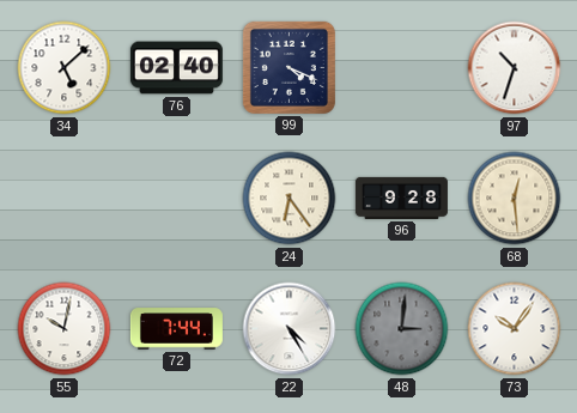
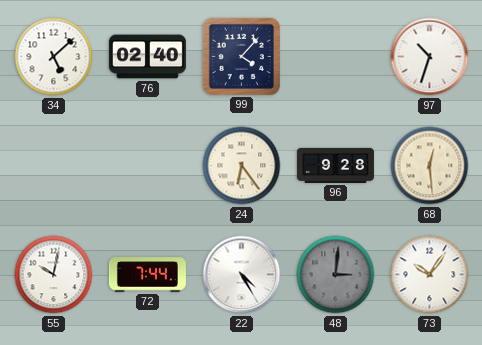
99: 4:19 -> 4:07
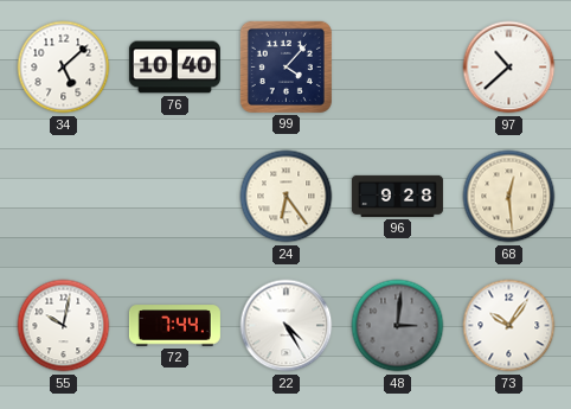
76: 02:40 -> 10:40
97: 10:33 -> 10:38
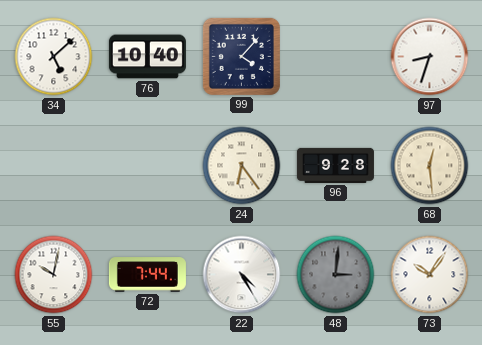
97: 10:38 -> 8:33
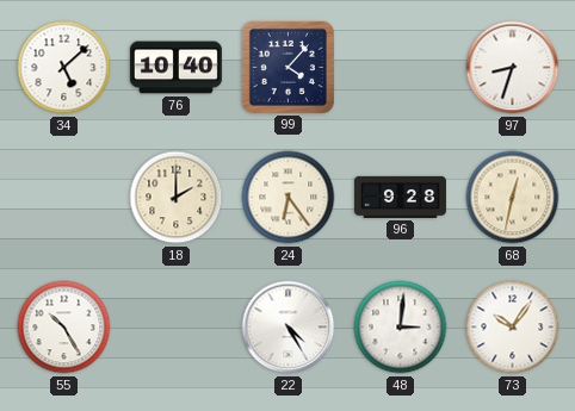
18: none -> 2:00
68: 12:29 -> 12:32
55: 10:02 -> 10:25
72: 7:44 -> none
48 dial: grey -> white
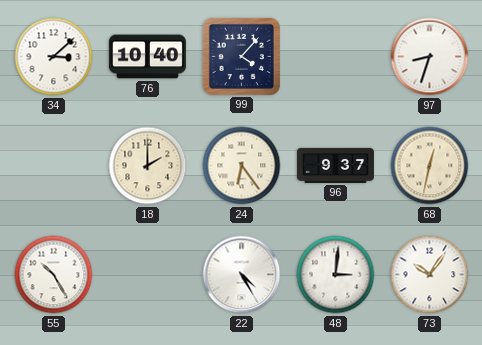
34: 5:08 -> 3:08
96: 9:28 -> 9:37
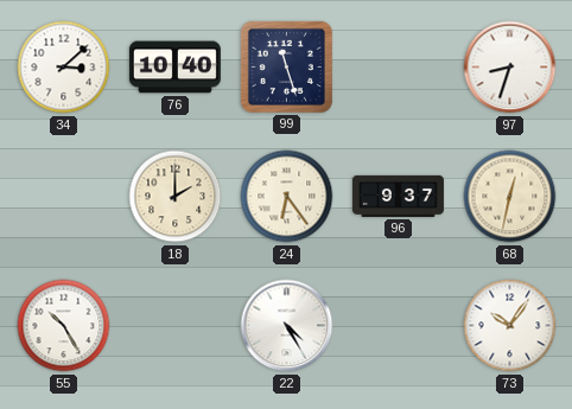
99: 4:07 -> 11:27
48: 3:01 -> none
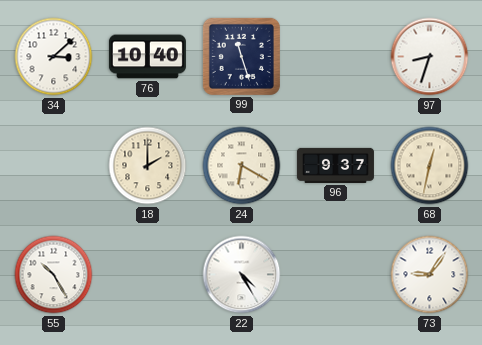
24: 6:24 -> 6:20
73: 10:06 -> 9:06
